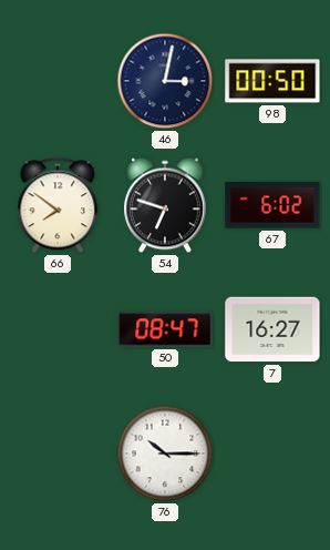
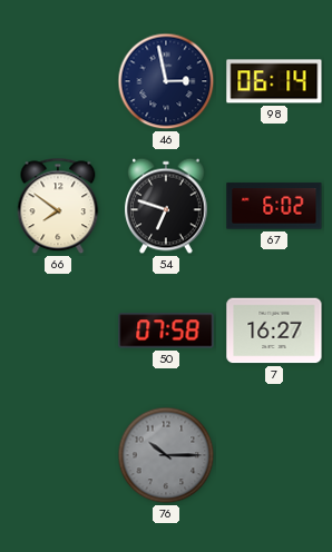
46: 3:02 -> 2:58
98: 00:50 -> 06:14
50: 08:47 -> 07:58
76 dial: white -> grey
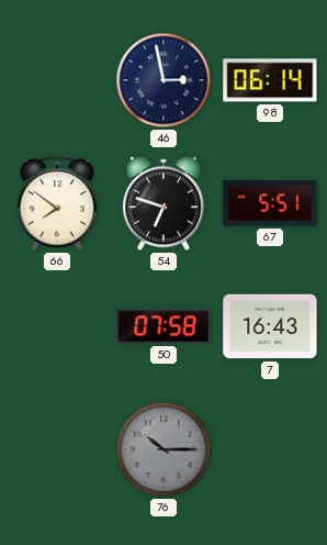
67: 6:02 -> 5:51
7: 16:27 -> 16:43
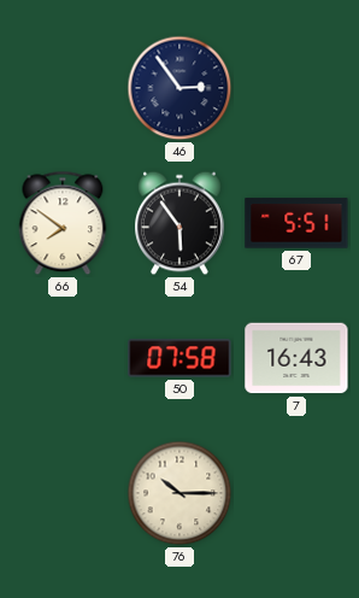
46: 2:58 -> 2:54
98: 06:14 -> none
54: 6:48 -> 5:54
76 dial: grey -> cream
